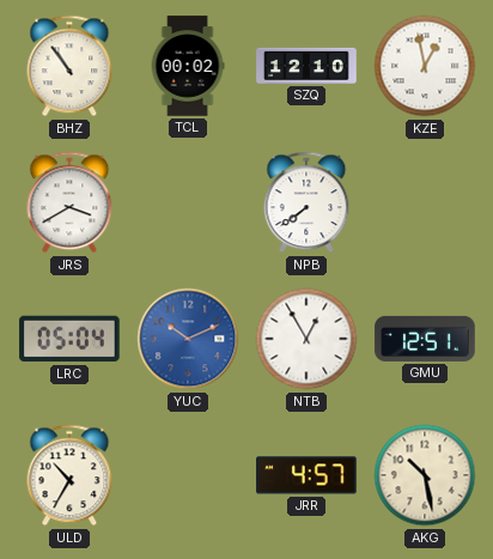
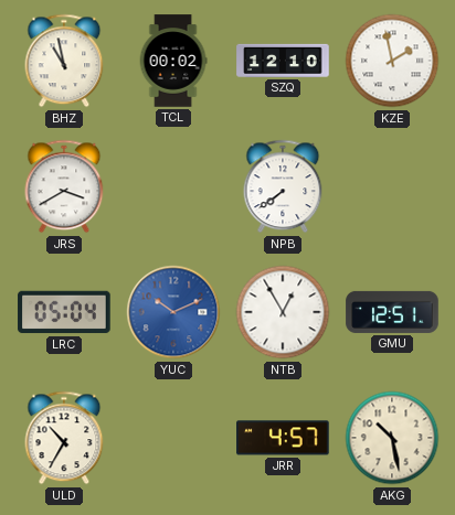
BHZ: 10:54 -> 10:58
KZE: 12:58 -> 1:58
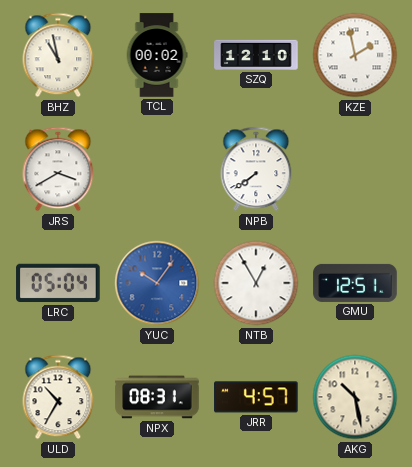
YUC: 10:11 -> 10:06
NPX: none -> 08:31
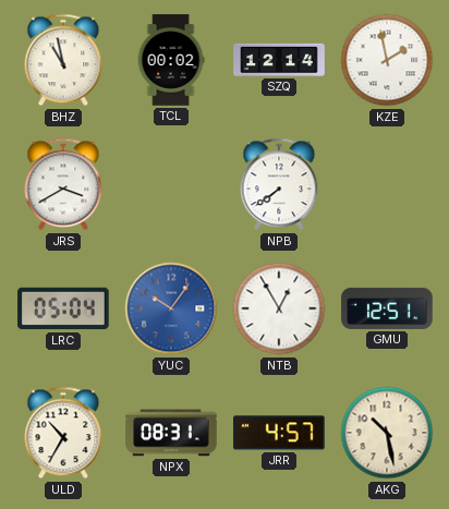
SZQ: 12:10 -> 12:14
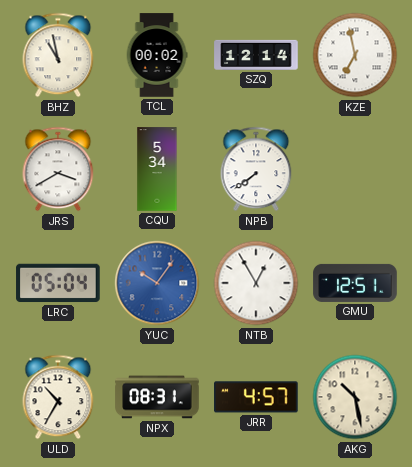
KZE: 1:58 -> 6:58
CQU: none -> 5:34
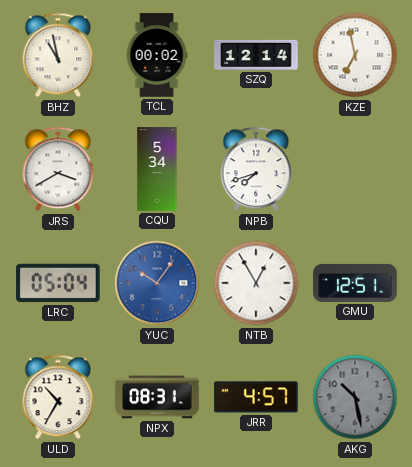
NPB: 7:39 -> 7:42
AKG dial: cream -> grey
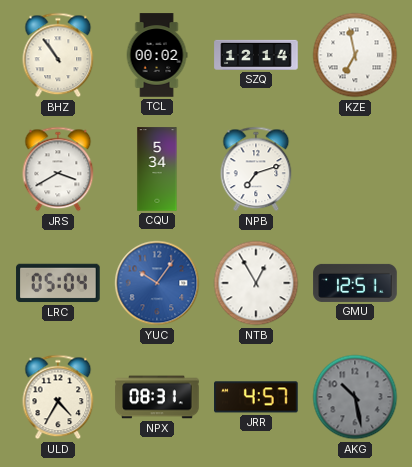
BHZ: 10:58 -> 10:54
NPB: 7:42 -> 7:12
ULD: 10:35 -> 4:35
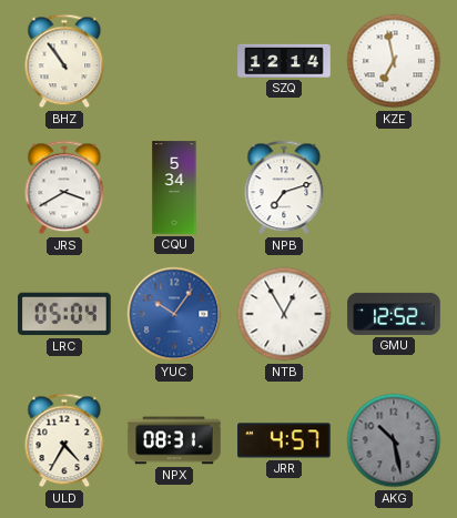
TCL: 00:02 -> none
GMU: 12:51 -> 12:52
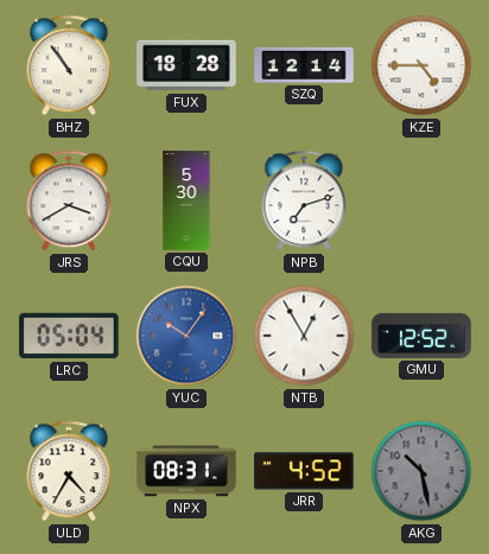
FUX: none -> 18:28
KZE: 6:58 -> 4:45
CQU: 5:34 -> 5:30
JRR: 4:57 -> 4:52
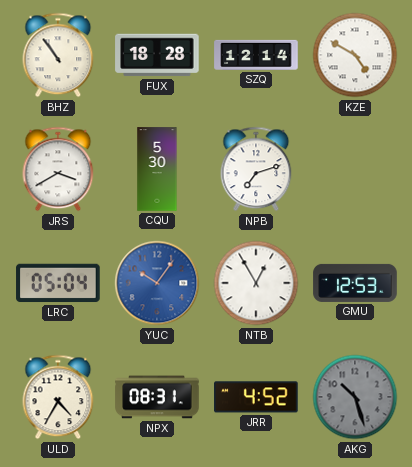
KZE: 4:45 -> 4:50
GMU: 12:52 -> 12:53
AKG: 10:28 -> 10:27
